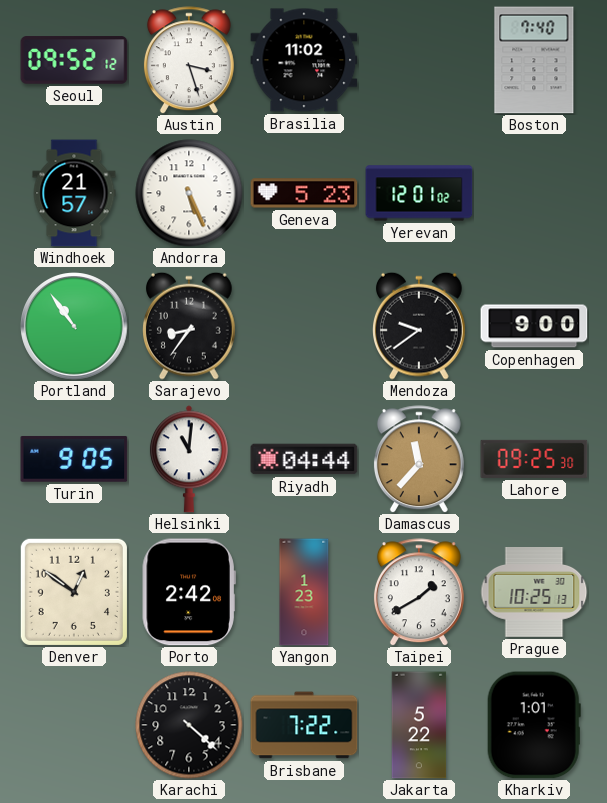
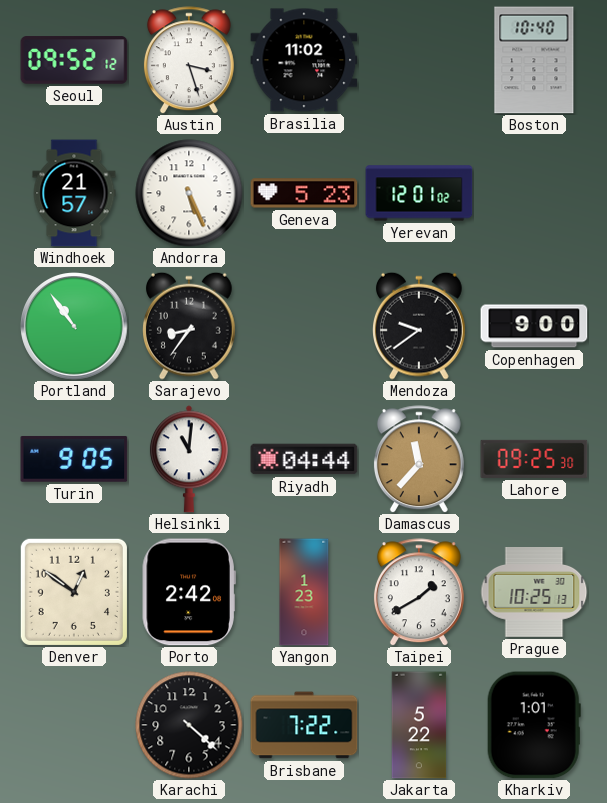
Boston: 7:40 -> 10:40
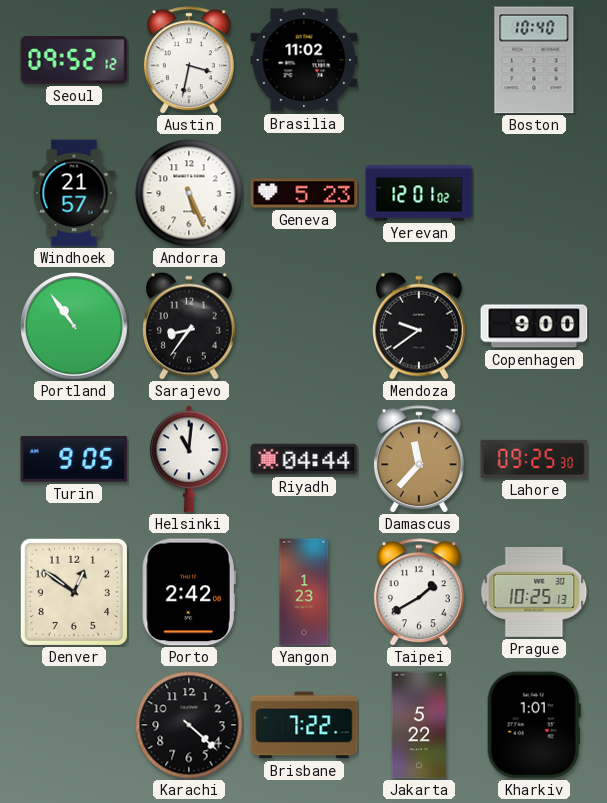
Austin: 3:27 -> 3:32
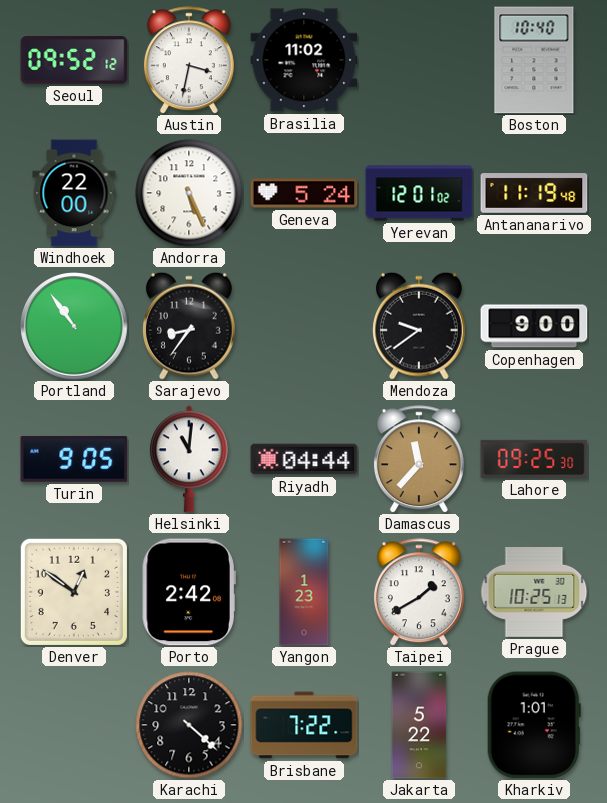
Windhoek: 21:57 -> 22:00
Geneva: 5:23 -> 5:24
Antananarivo: none -> 11:19
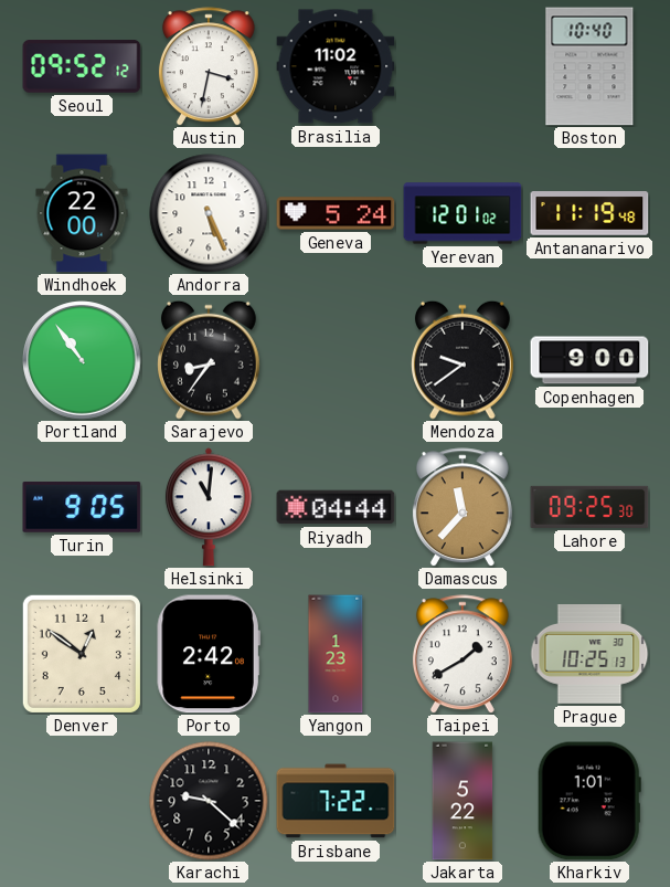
Karachi: 4:22 -> 9:22
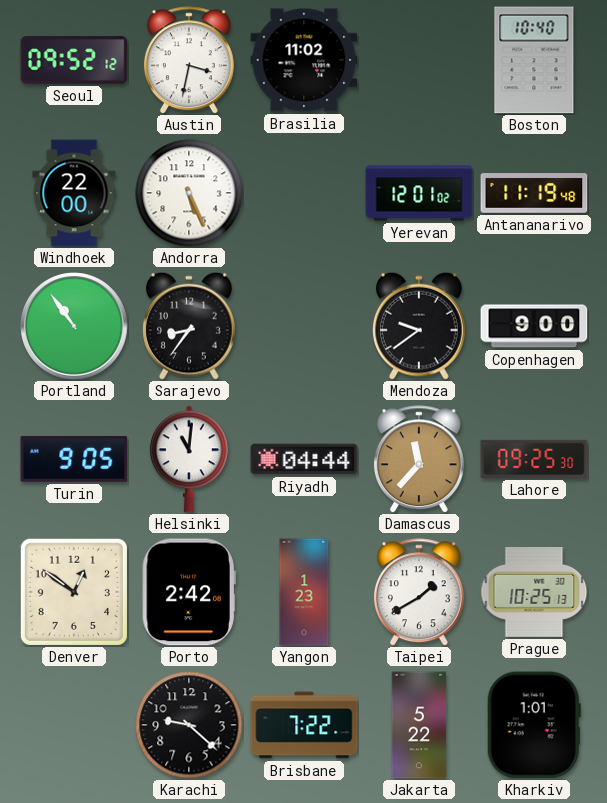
Geneva: 5:24 -> none
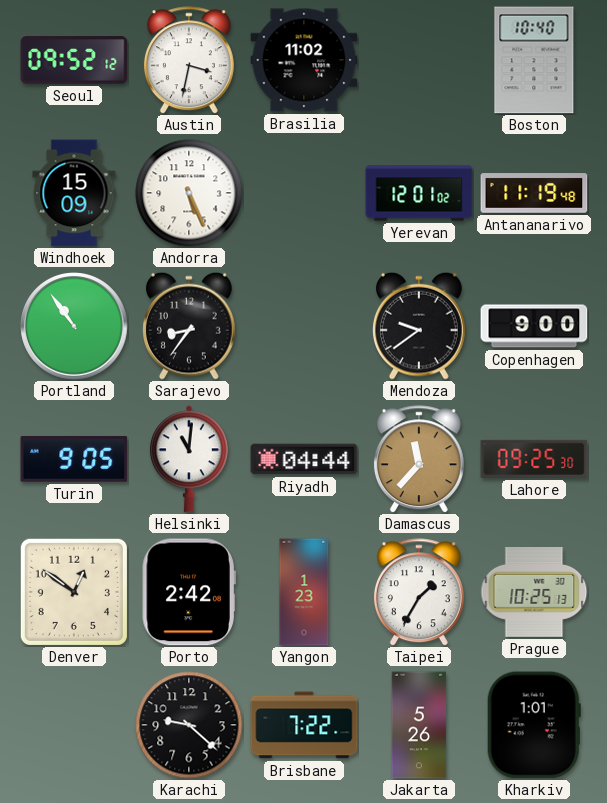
Windhoek: 22:00 -> 15:09
Taipei: 1:40 -> 1:35
Jakarta: 5:22 -> 5:26
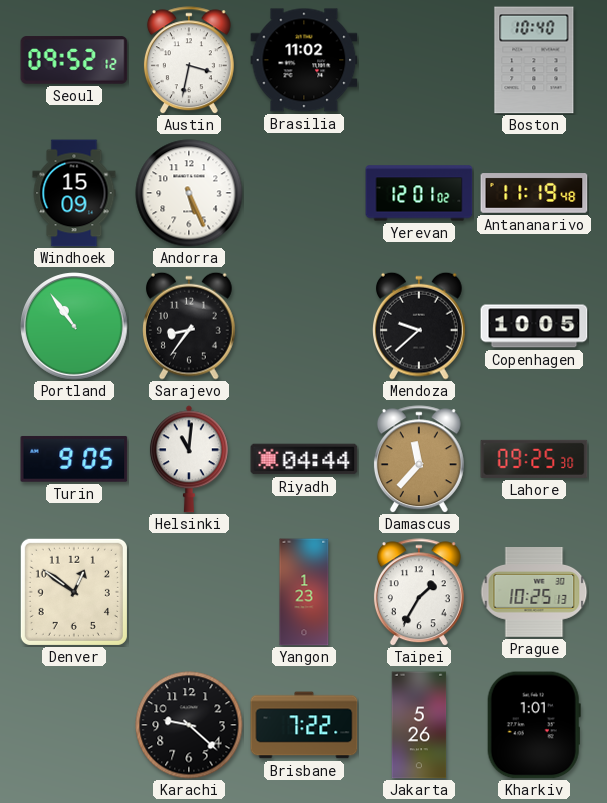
Mendoza: 9:39 -> 9:38
Copenhagen: 9:00 -> 10:05
Porto: 2:42 -> none
